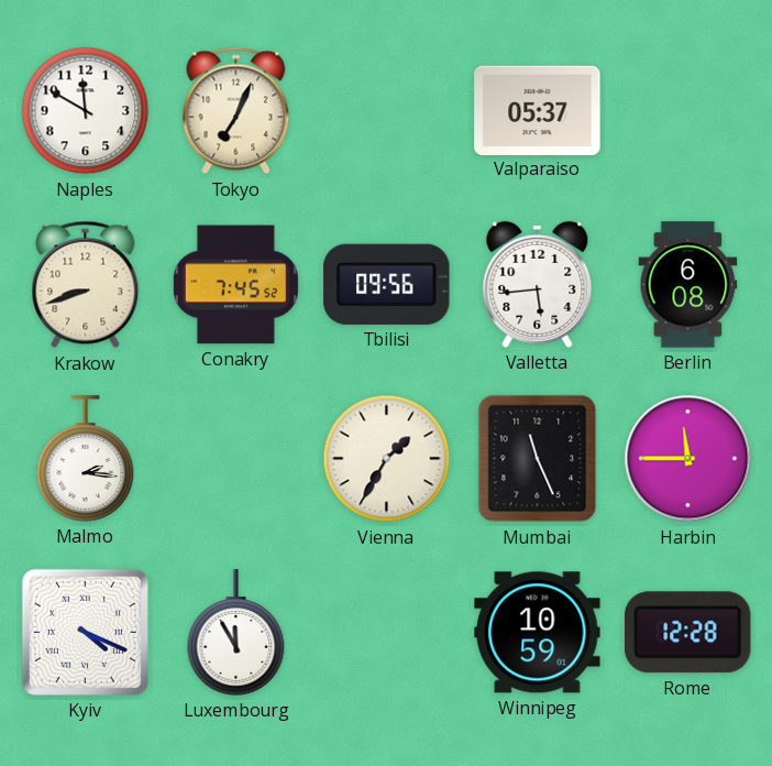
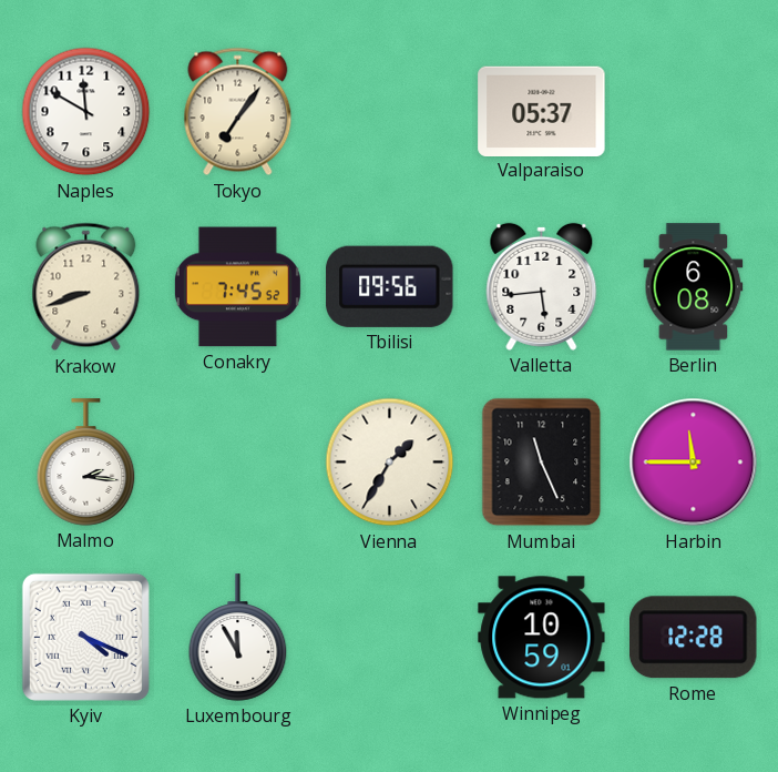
Tokyo: 7:04 -> 7:06
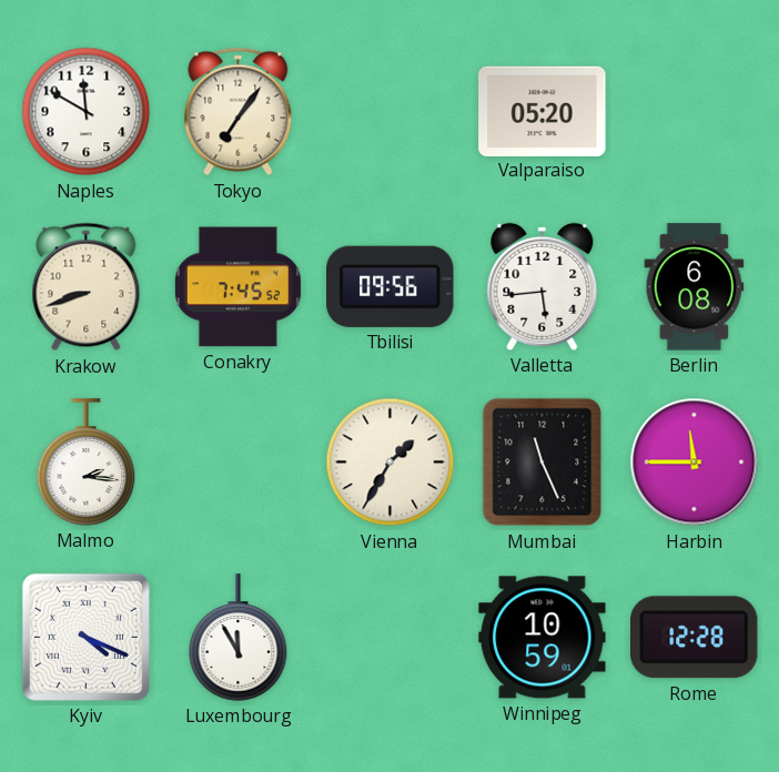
Valparaiso: 05:37 -> 05:20
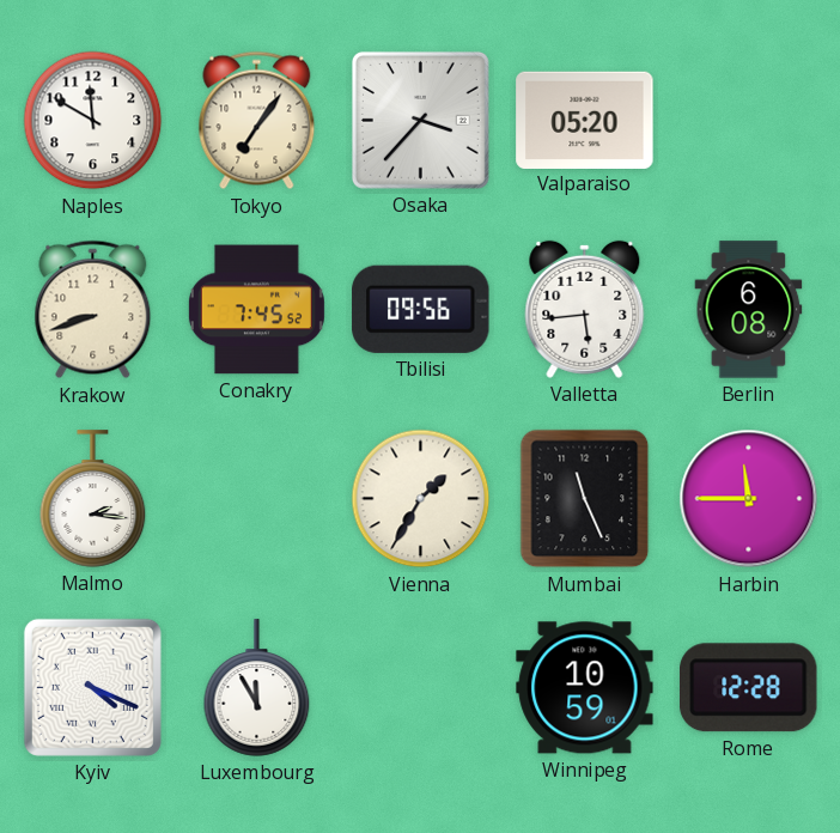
Osaka: none -> 3:37
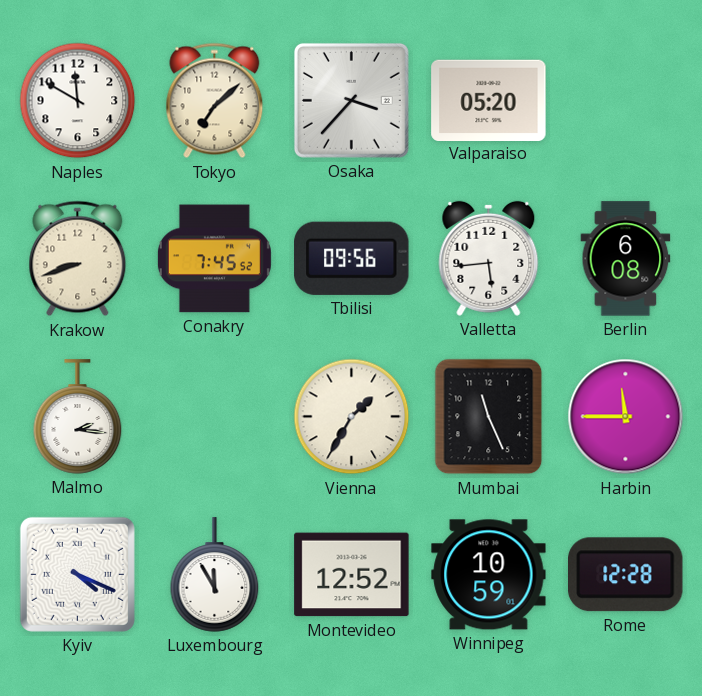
Tokyo: 7:06 -> 7:08
Montevideo: none -> 12:52
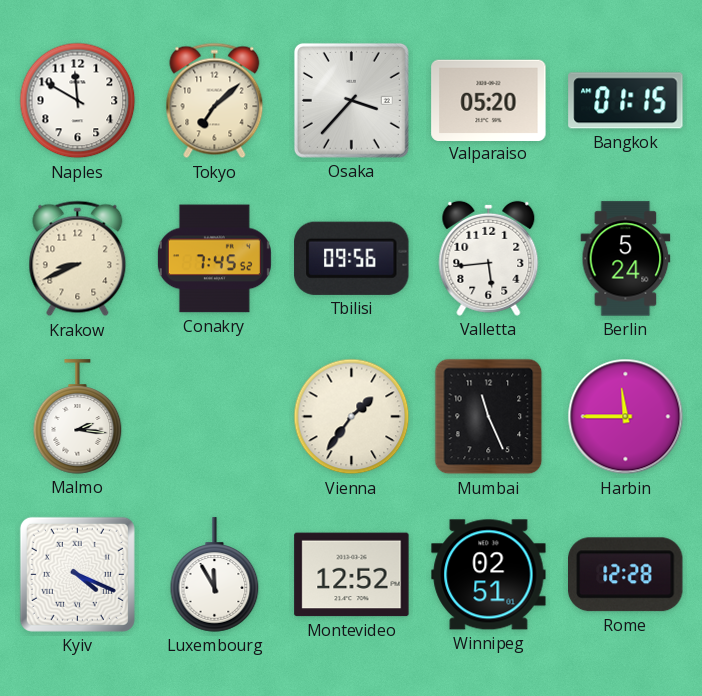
Bangkok: none -> 01:15
Krakow: 8:42 -> 8:41
Berlin: 6:08 -> 5:24
Vienna: 1:35 -> 1:36
Winnipeg: 10:59 -> 02:51
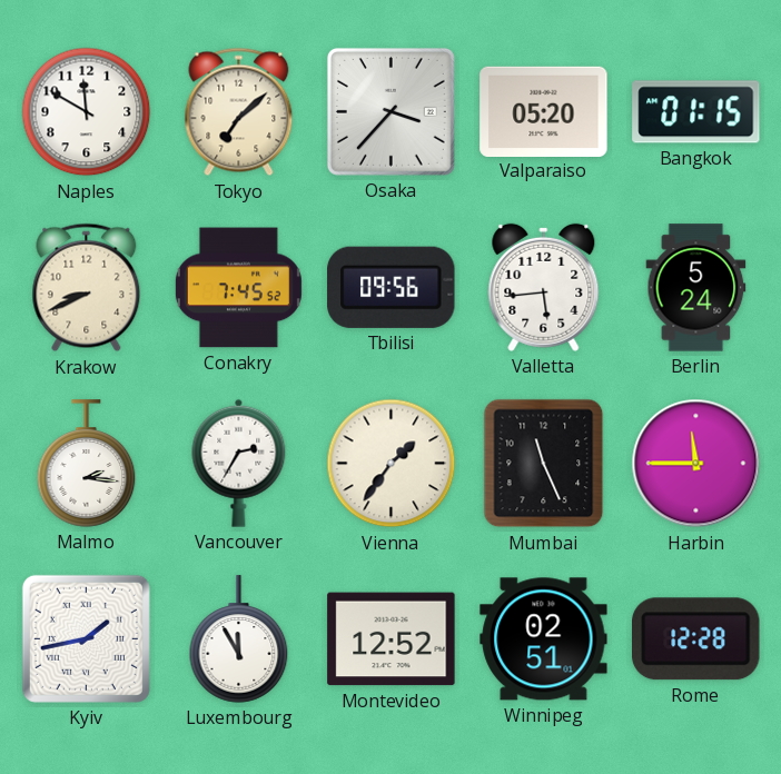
Vancouver: none -> 2:35
Kyiv: 4:19 -> 1:43
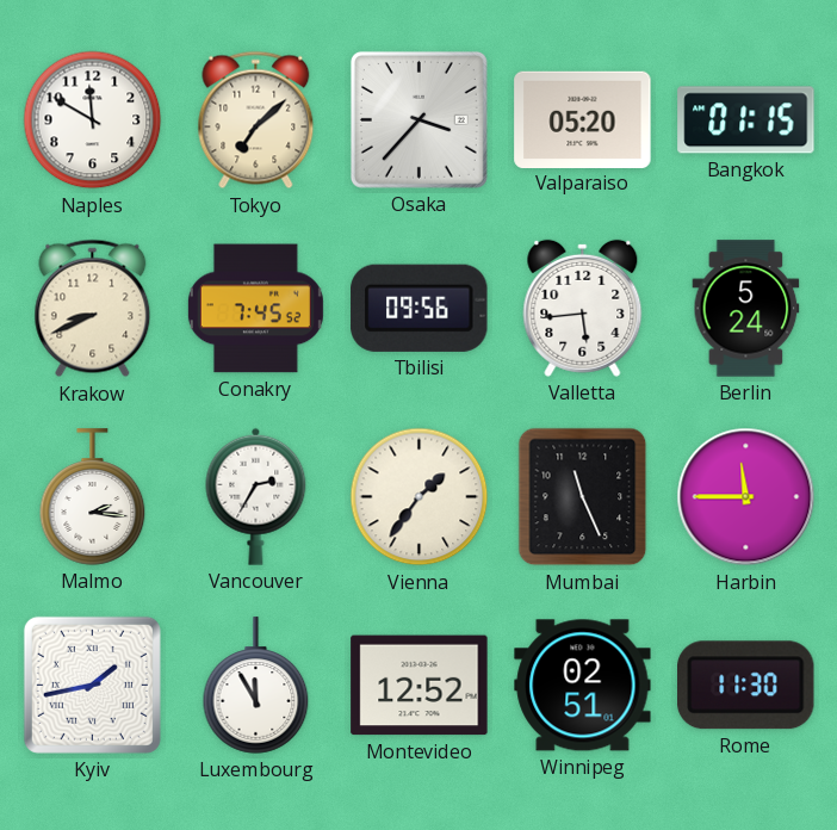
Rome: 12:28 -> 11:30
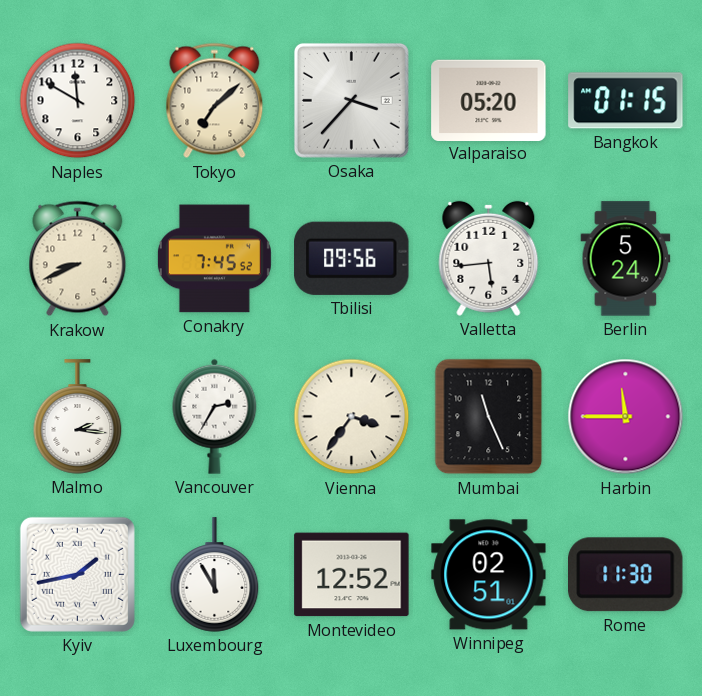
Vienna: 1:36 -> 3:36
